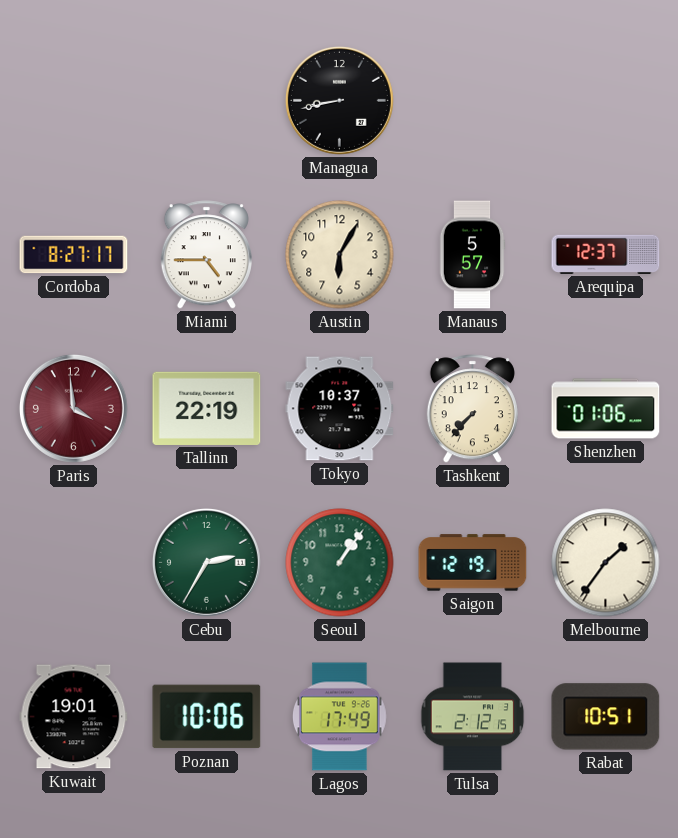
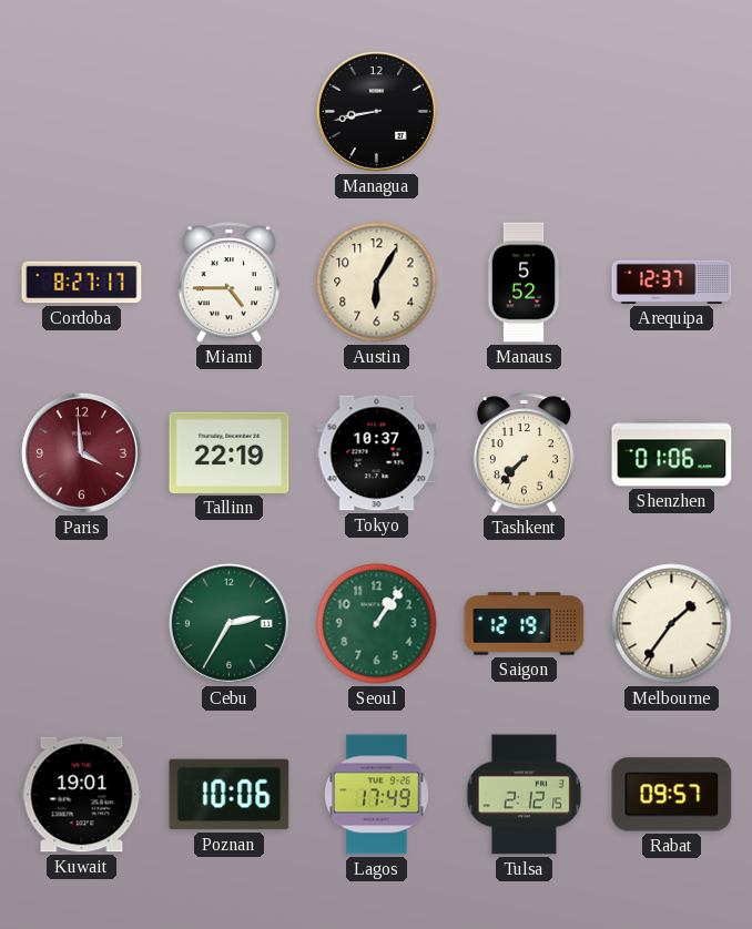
Manaus: 5:57 -> 5:52
Rabat: 10:51 -> 09:57
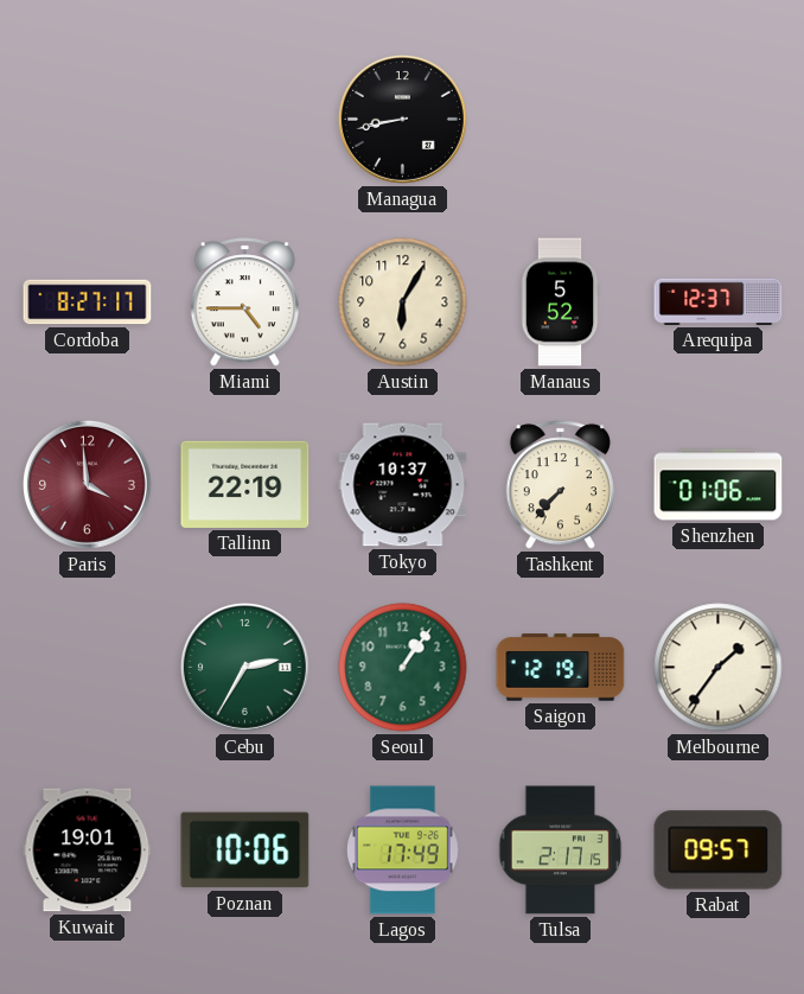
Tulsa: 2:12 -> 2:17
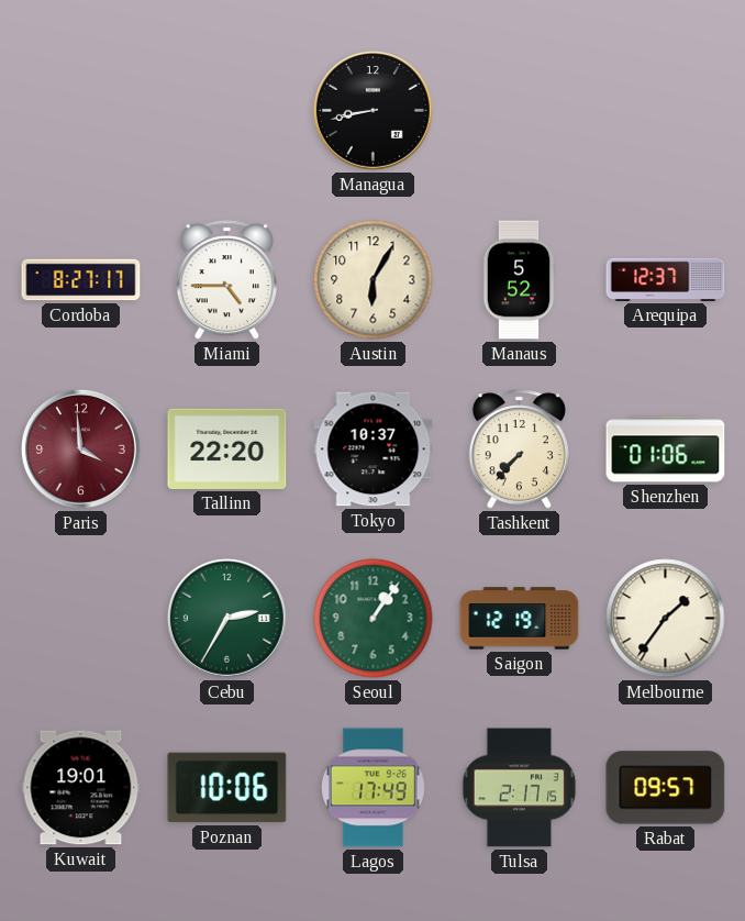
Tallinn: 22:19 -> 22:20
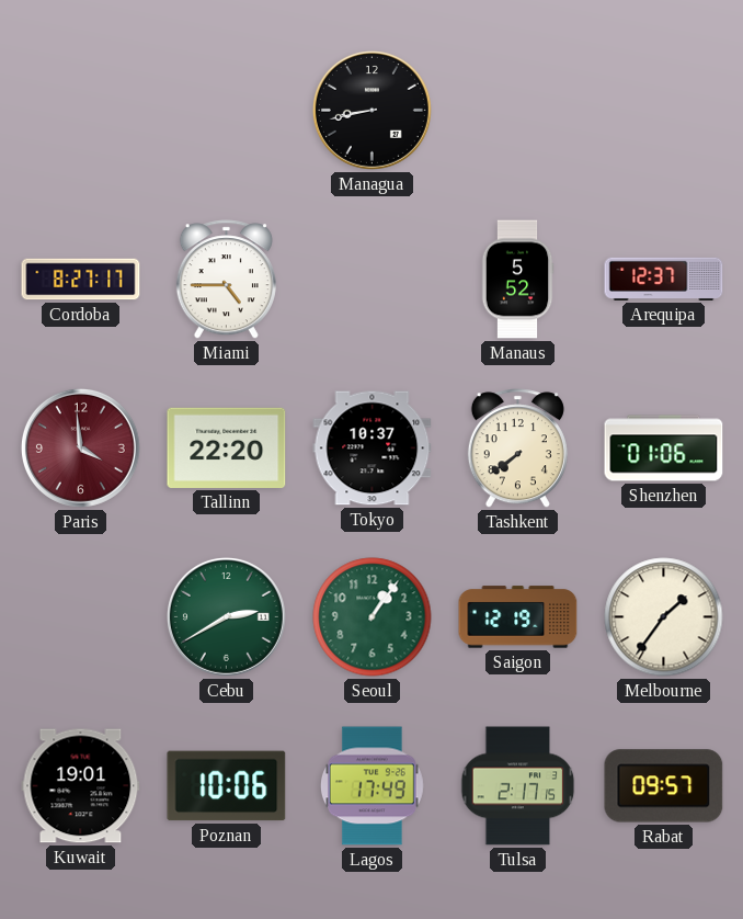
Austin: 6:05 -> none
Tashkent: 7:37 -> 7:39
Cebu: 2:35 -> 2:40
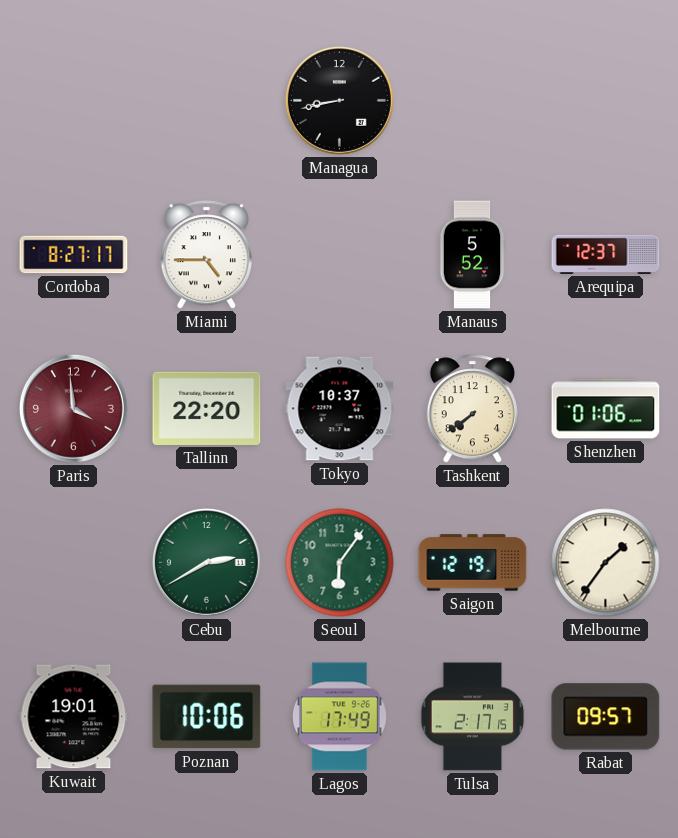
Seoul: 1:06 -> 6:06
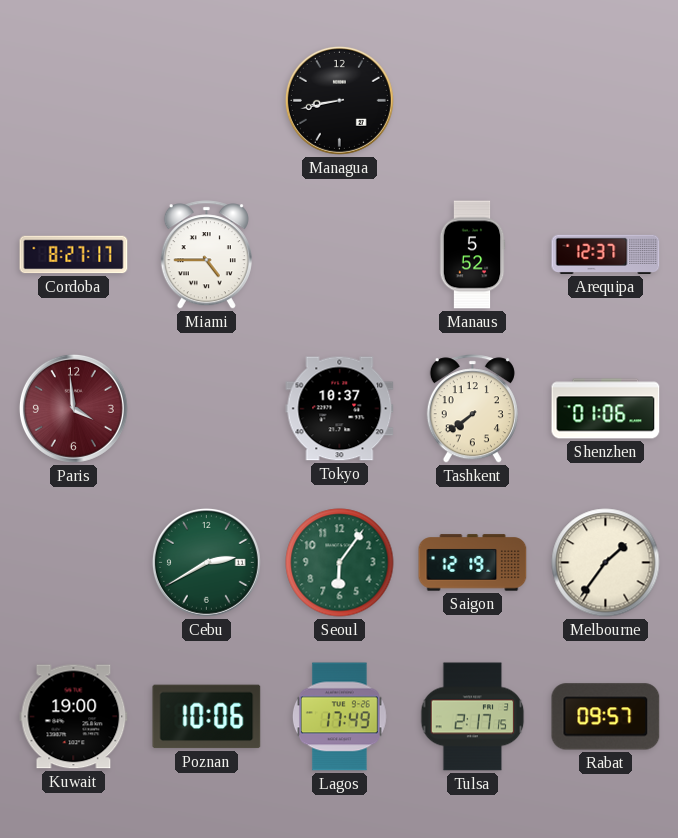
Tallinn: 22:20 -> none
Kuwait: 19:01 -> 19:00
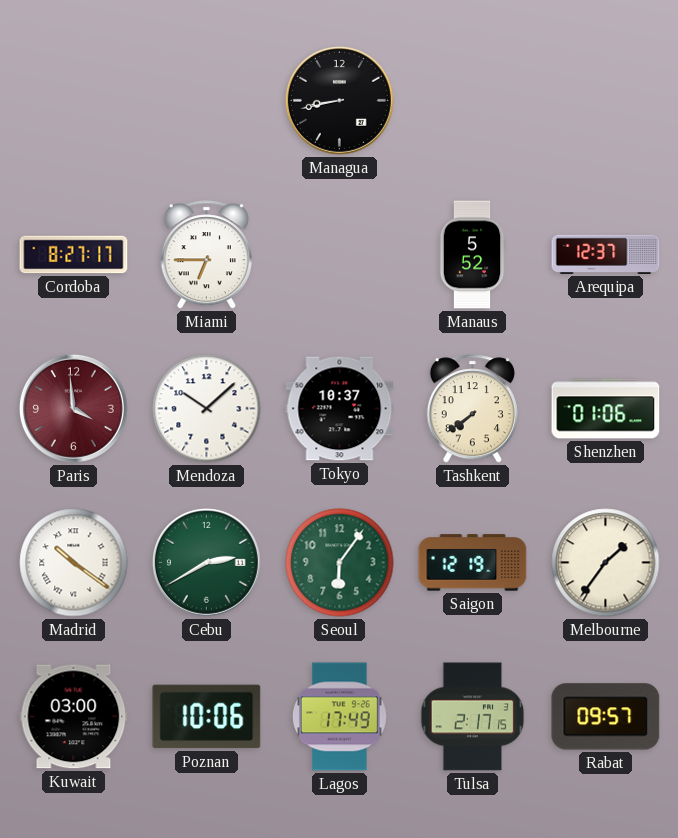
Miami: 4:45 -> 6:45
Mendoza: none -> 10:08
Madrid: none -> 10:21
Kuwait: 19:00 -> 03:00
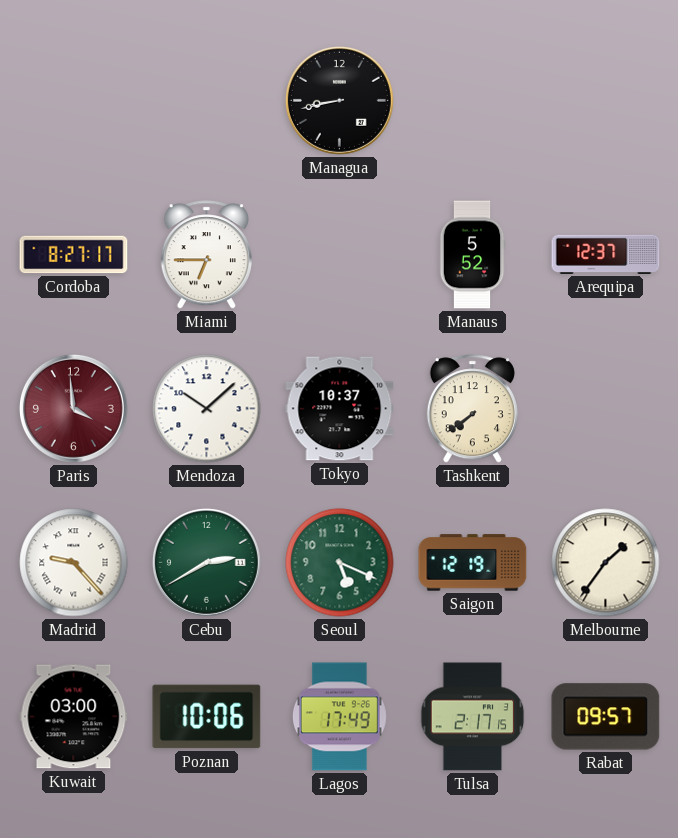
Shenzhen: 01:06 -> none
Madrid: 10:21 -> 9:23
Seoul: 6:06 -> 5:19
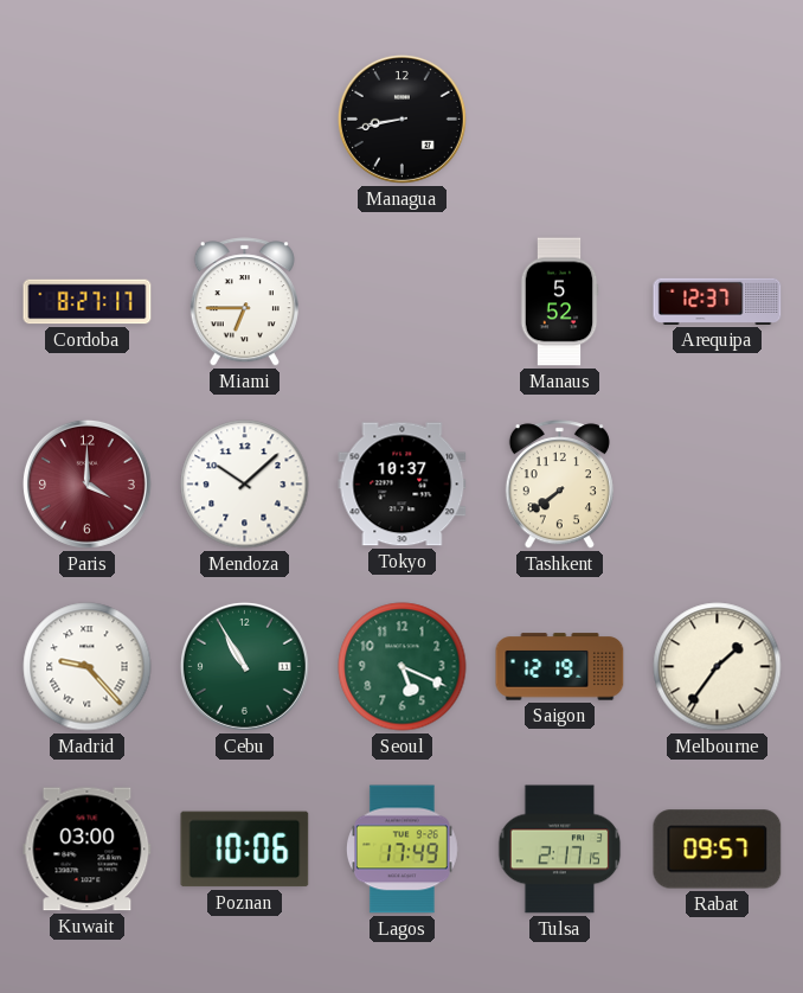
Paris: 3:59 -> 4:00
Cebu: 2:40 -> 10:55
